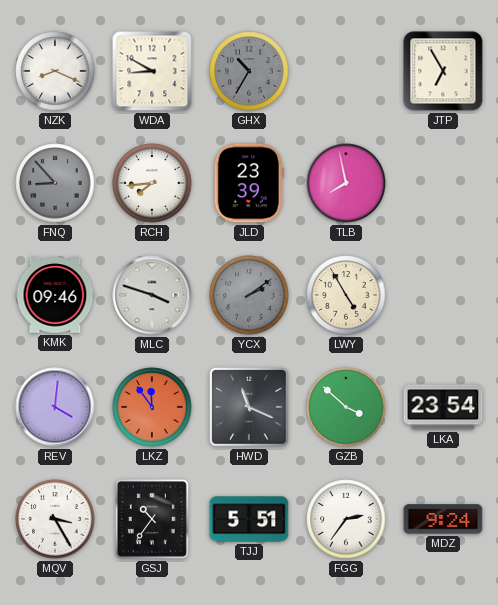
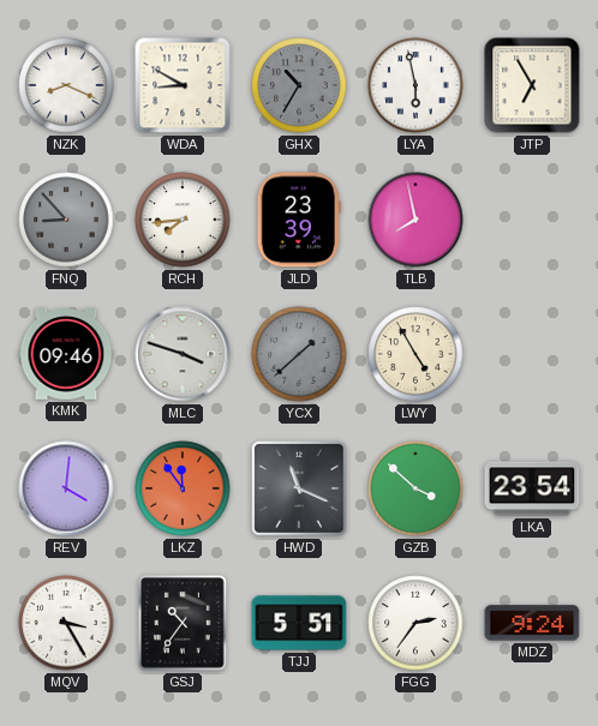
LYA: none -> 5:58
YCX: 2:09 -> 1:38
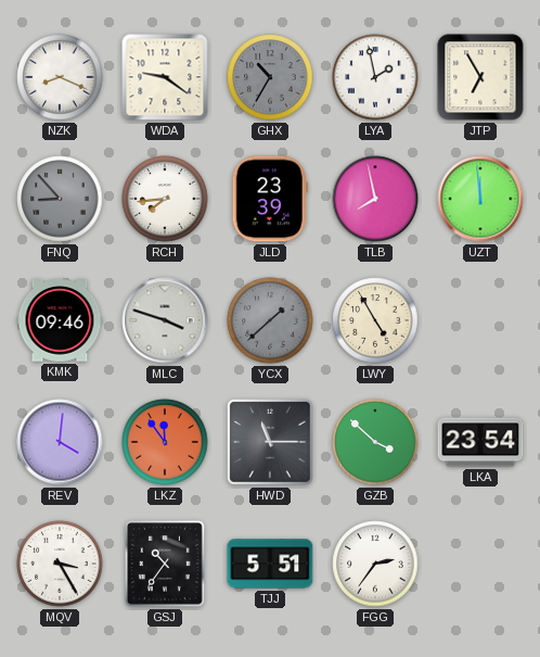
WDA: 8:50 -> 9:21
LYA: 5:58 -> 1:58
UZT: none -> 11:59
HWD: 11:19 -> 11:15
MDZ: 9:24 -> none
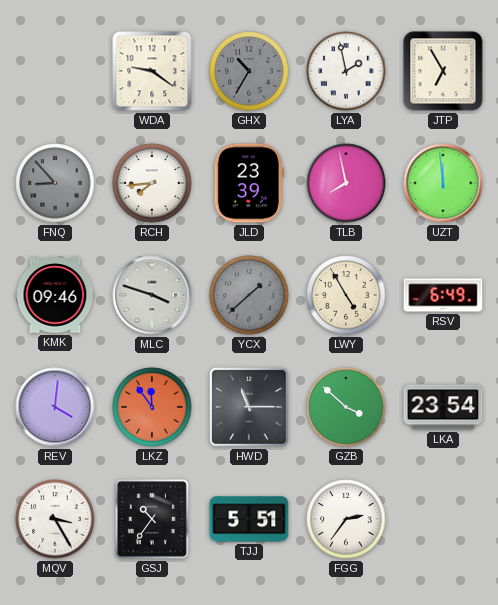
NZK: 8:19 -> none
RSV: none -> 6:49
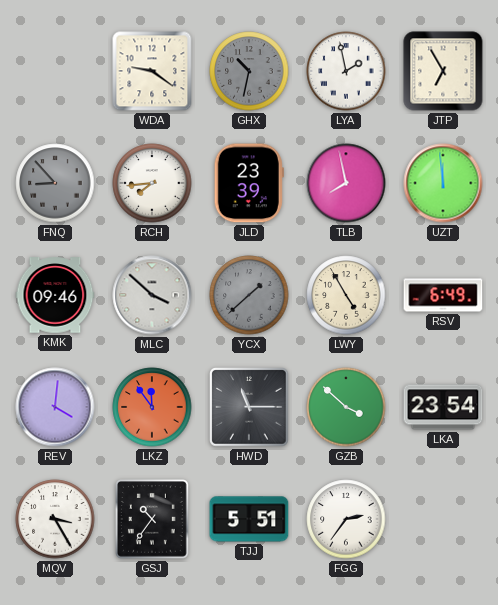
GHX: 10:35 -> 10:32
MLC: 3:48 -> 3:52
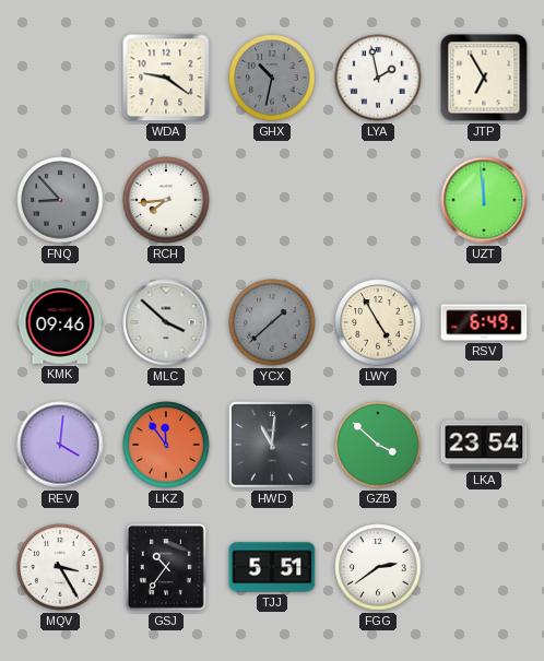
JLD: 23:39 -> none
TLB: 7:58 -> none
HWD: 11:15 -> 11:01
FGG: 2:36 -> 2:39
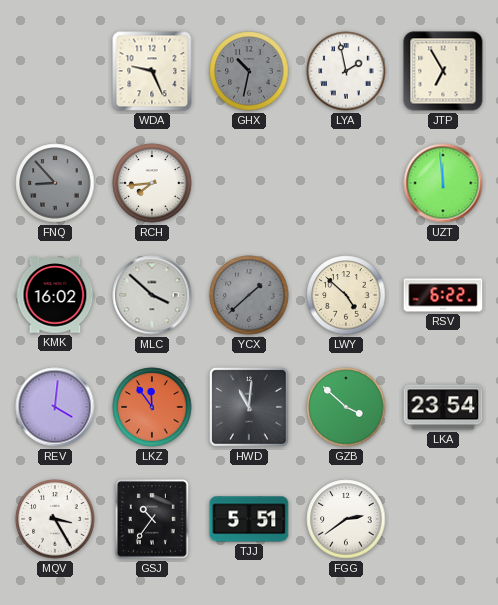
WDA: 9:21 -> 9:26
KMK: 09:46 -> 16:02
LWY: 4:55 -> 4:52
RSV: 6:49 -> 6:22
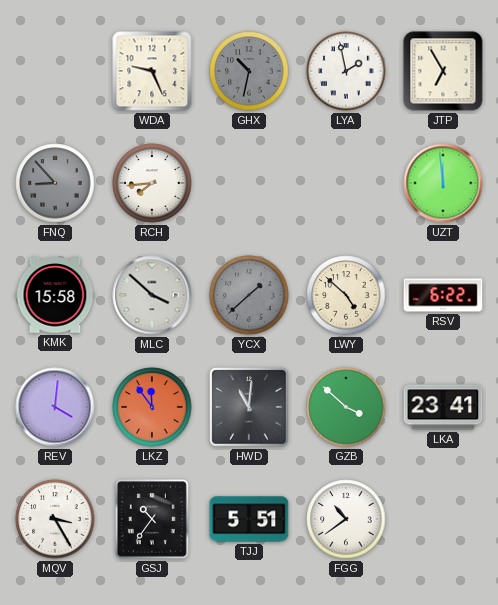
KMK: 16:02 -> 15:58
LKA: 23:54 -> 23:41
FGG: 2:39 -> 10:39
